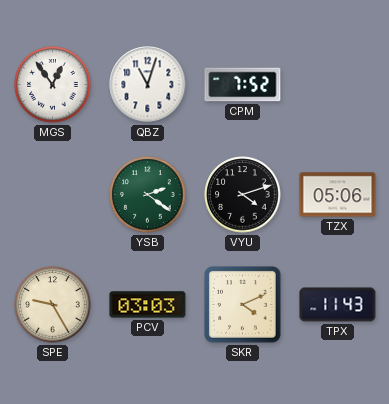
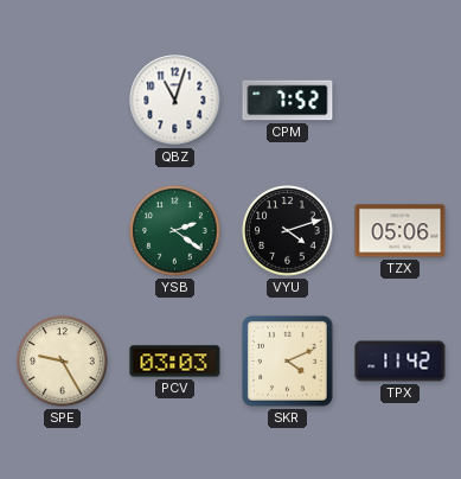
MGS: 12:54 -> none
TPX: 11:43 -> 11:42
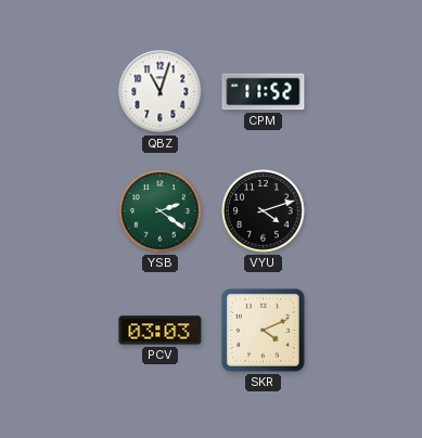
CPM: 7:52 -> 11:52
TZX: 05:06 -> none
SPE: 9:25 -> none
TPX: 11:42 -> none
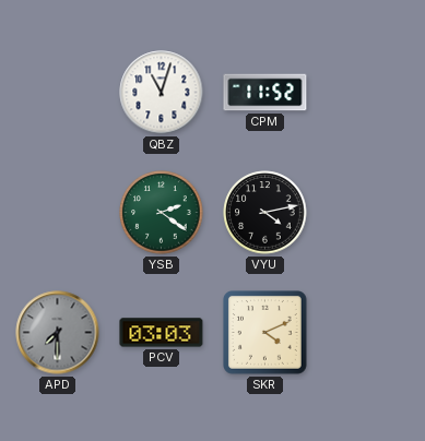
VYU: 4:12 -> 4:13
APD: none -> 7:30
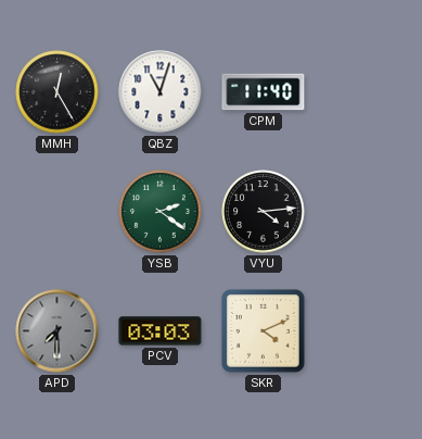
MMH: none -> 12:25
CPM: 11:52 -> 11:40
VYU: 4:13 -> 4:14
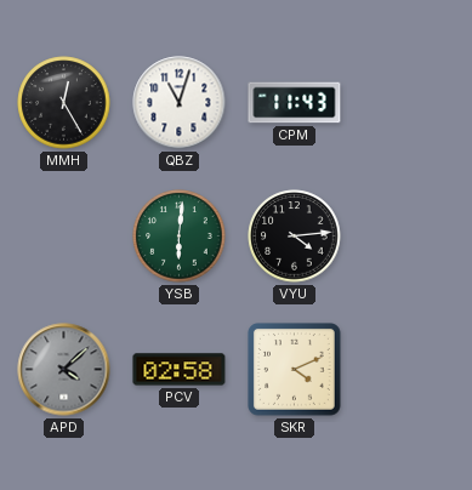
CPM: 11:40 -> 11:43
YSB: 2:21 -> 6:01
APD: 7:30 -> 4:08
PCV: 03:03 -> 02:58
